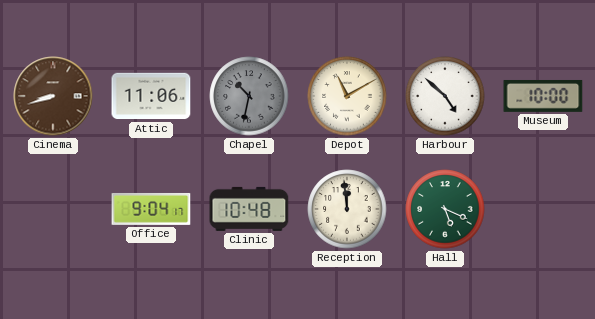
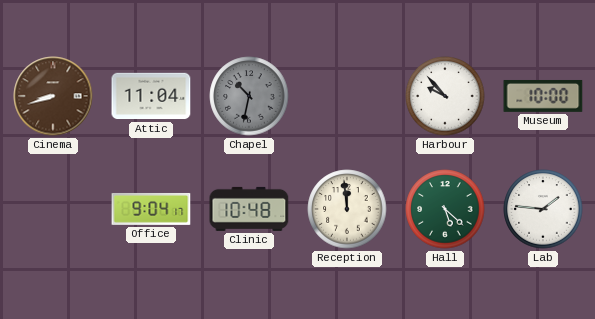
Attic: 11:06 -> 11:04
Depot: 11:10 -> none
Harbour: 4:52 -> 9:53
Hall: 5:19 -> 5:22
Lab: none -> 1:46
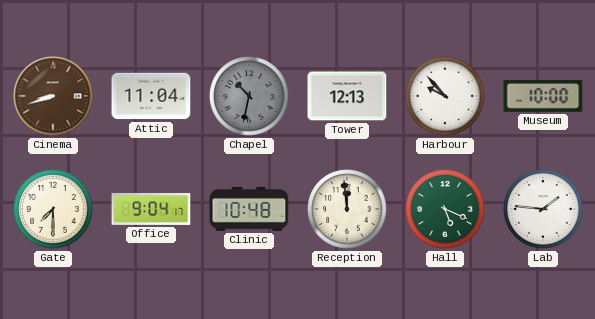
Tower: none -> 12:13
Gate: none -> 7:30
Hall: 5:22 -> 5:19
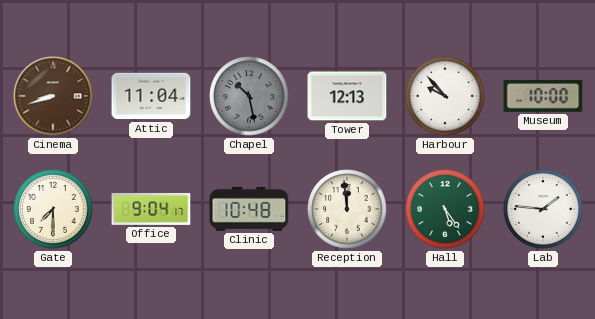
Chapel: 10:32 -> 10:28
Hall: 5:19 -> 5:24
